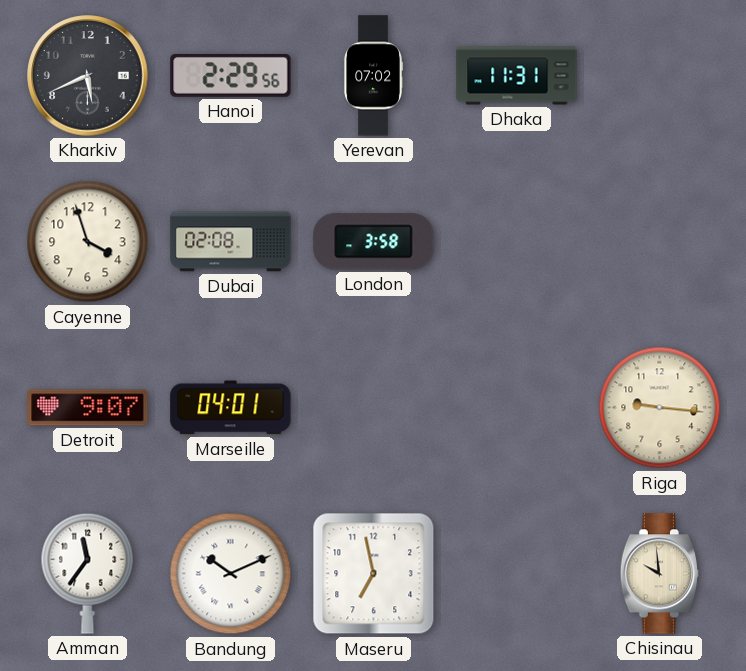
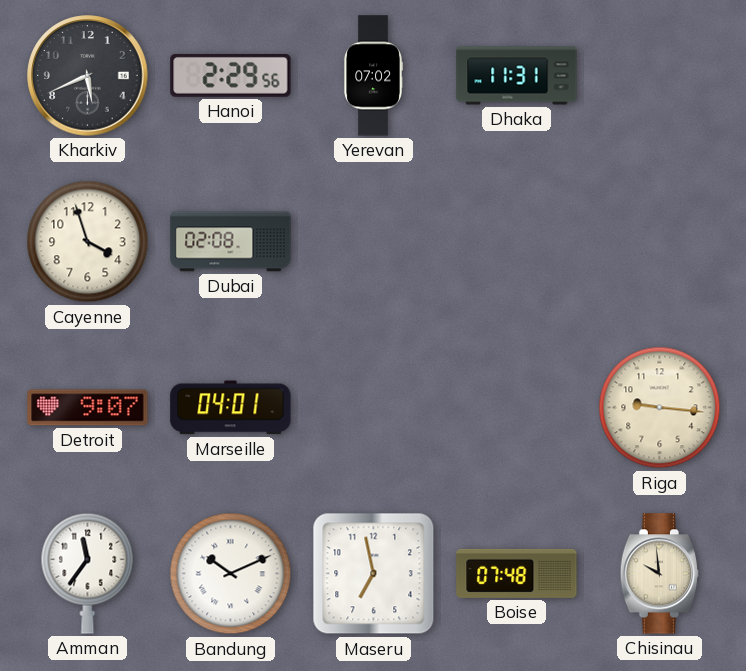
London: 3:58 -> none
Boise: none -> 07:48
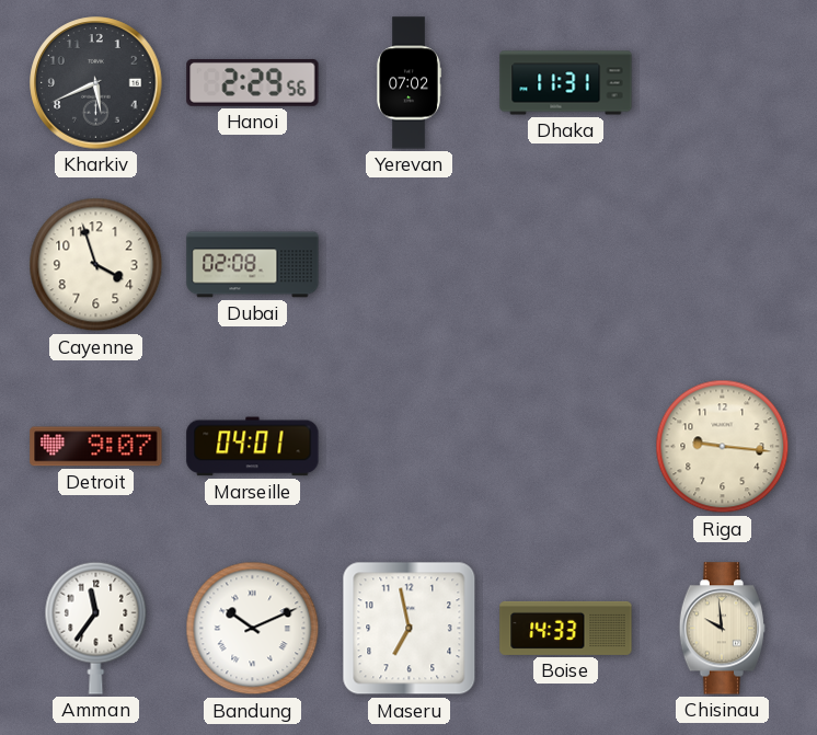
Boise: 07:48 -> 14:33
